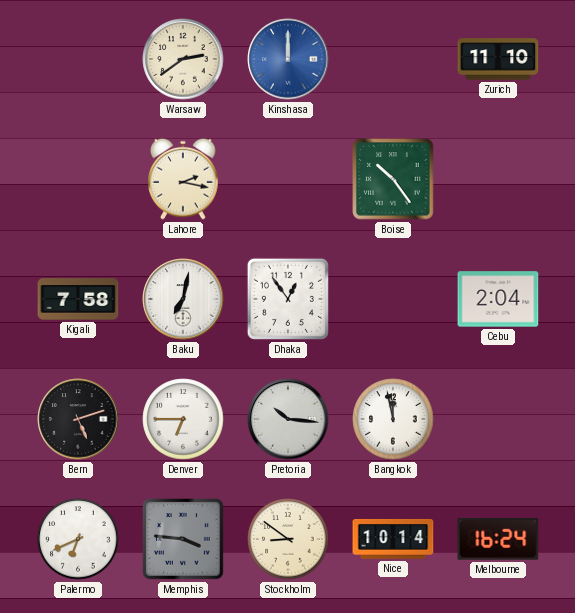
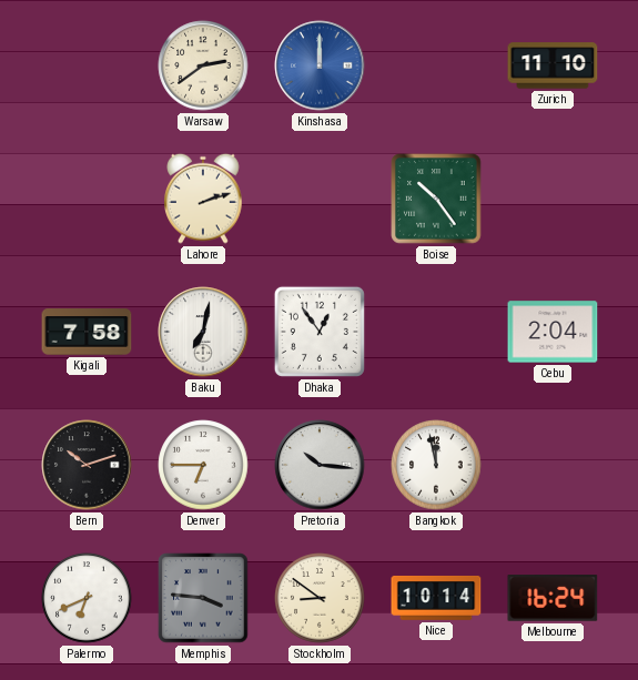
Lahore: 2:17 -> 2:12
Bern: 5:12 -> 10:12
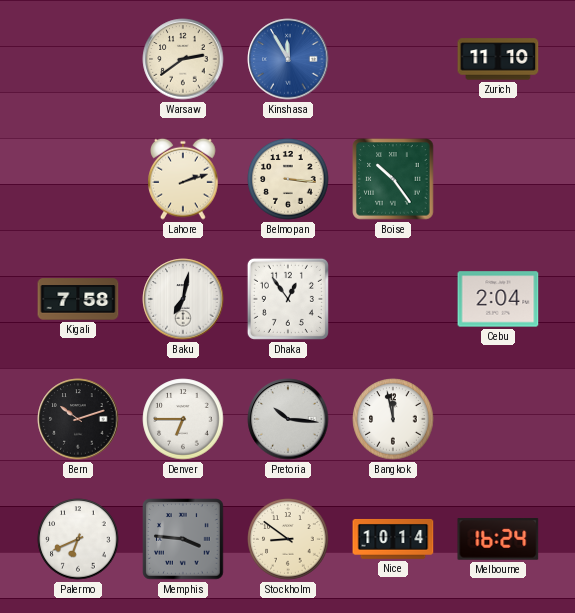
Kinshasa: 12:00 -> 11:55
Belmopan: none -> 3:16
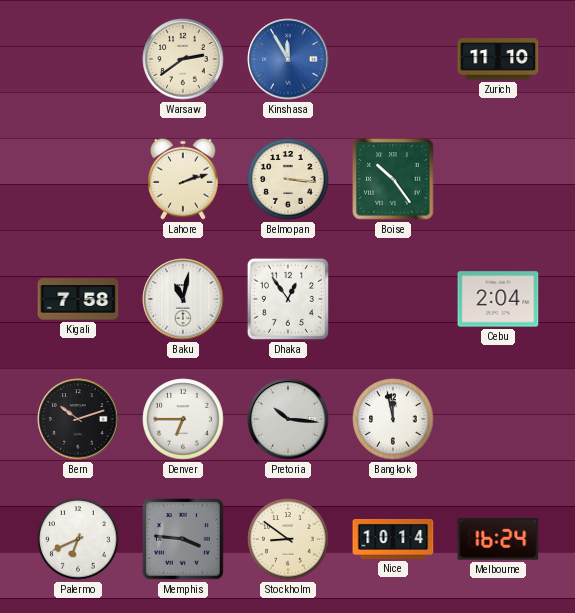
Baku: 7:02 -> 11:02
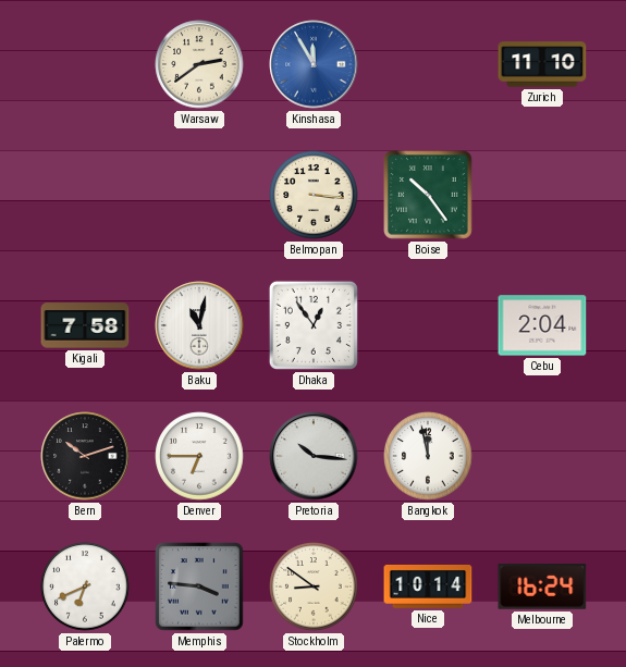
Lahore: 2:12 -> none
